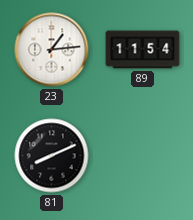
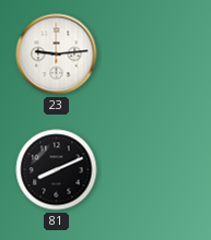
23: 1:14 -> 9:14
89: 11:54 -> none
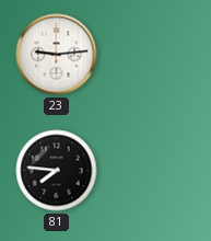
81: 8:11 -> 7:46
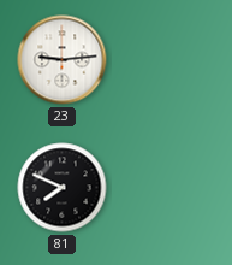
81: 7:46 -> 7:49
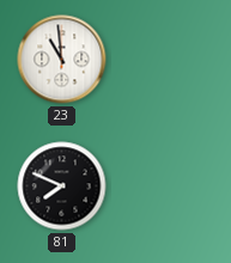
23: 9:14 -> 10:59
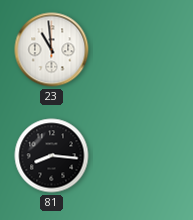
81: 7:49 -> 8:16
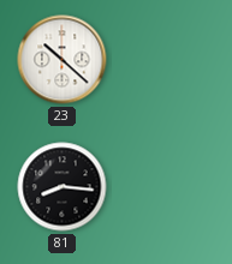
23: 10:59 -> 10:22
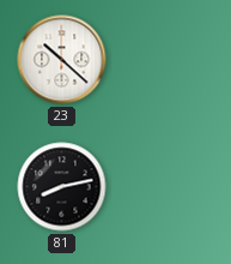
81: 8:16 -> 8:13
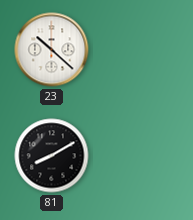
81: 8:13 -> 8:10
